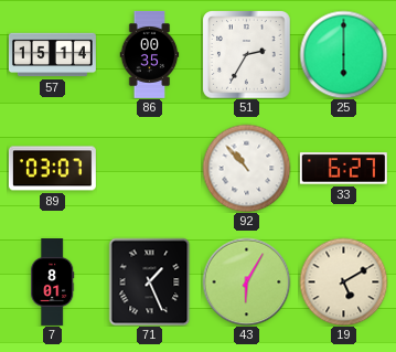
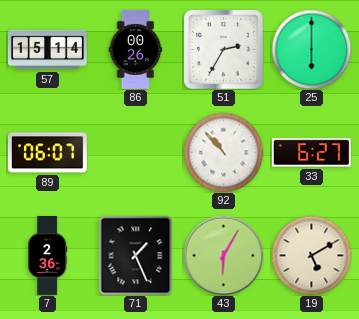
86: 00:35 -> 00:26
89: 03:07 -> 06:07
7: 8:01 -> 2:36
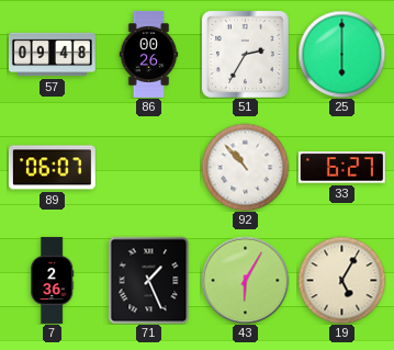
57: 15:14 -> 09:48
19: 5:10 -> 5:05
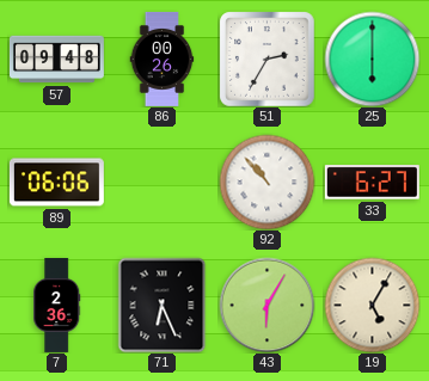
89: 06:07 -> 06:06
71: 1:26 -> 6:26
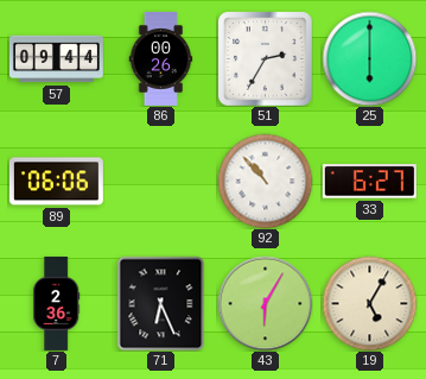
57: 09:48 -> 09:44
